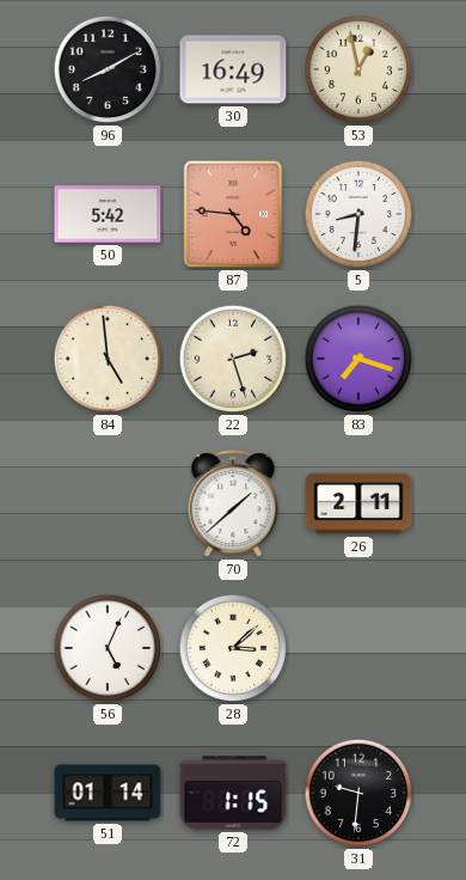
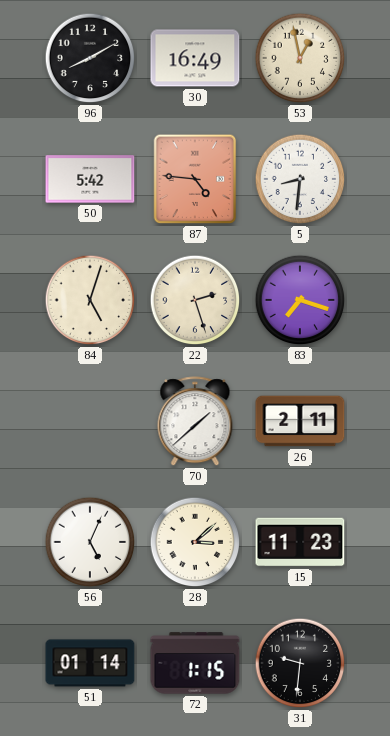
84: 4:59 -> 5:03
15: none -> 11:23
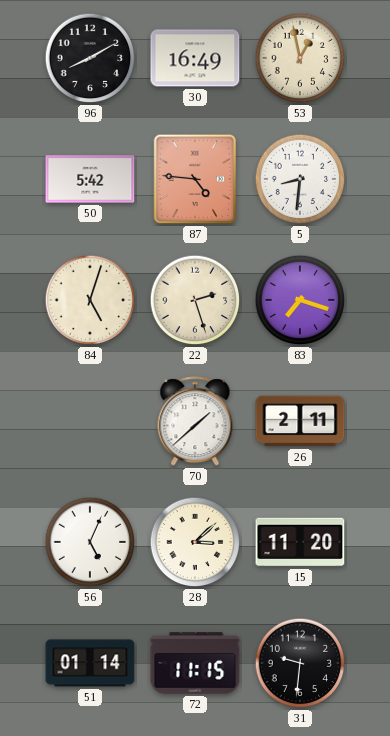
15: 11:23 -> 11:20
72: 1:15 -> 11:15
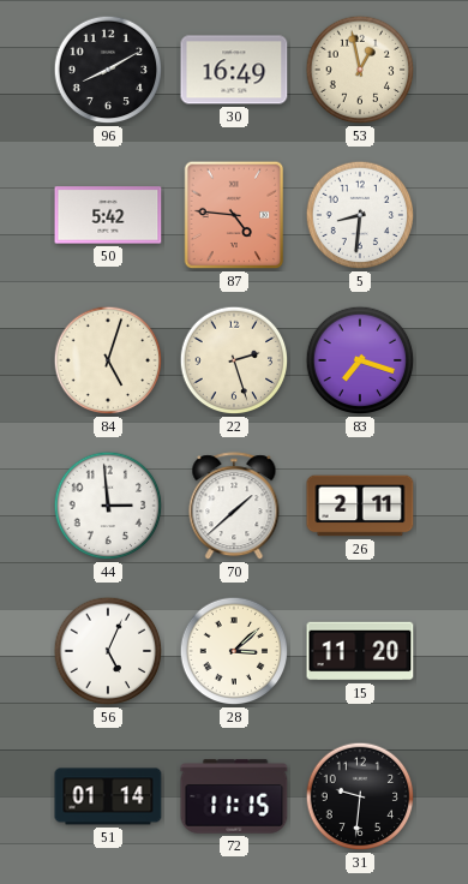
44: none -> 2:59
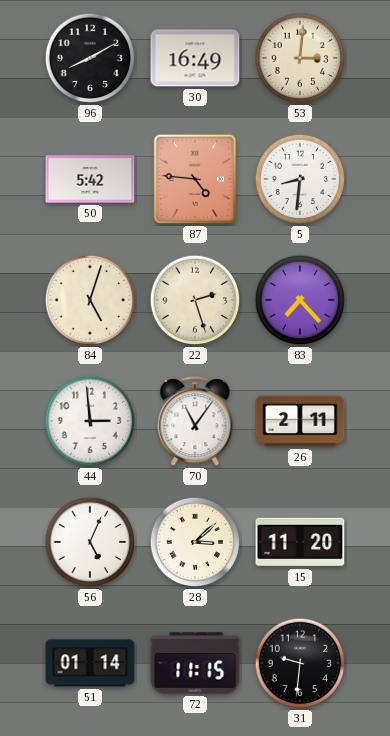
53: 12:58 -> 3:01
83: 7:18 -> 7:23
70: 1:38 -> 11:06
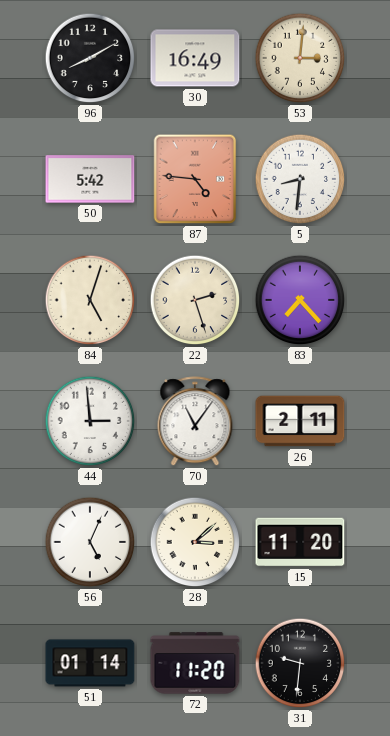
72: 11:15 -> 11:20
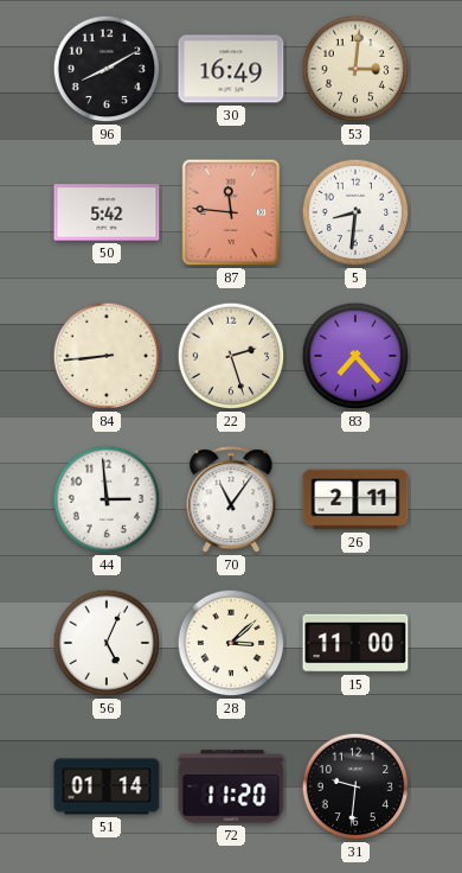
87: 4:46 -> 11:46
84: 5:03 -> 8:44
15: 11:20 -> 11:00
